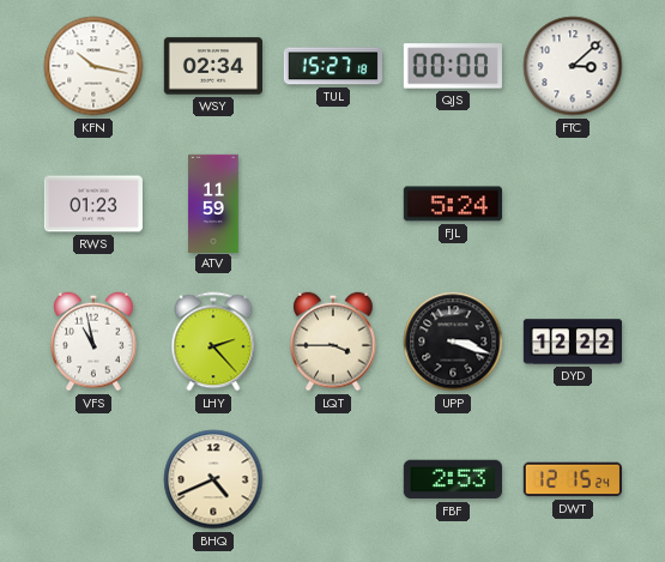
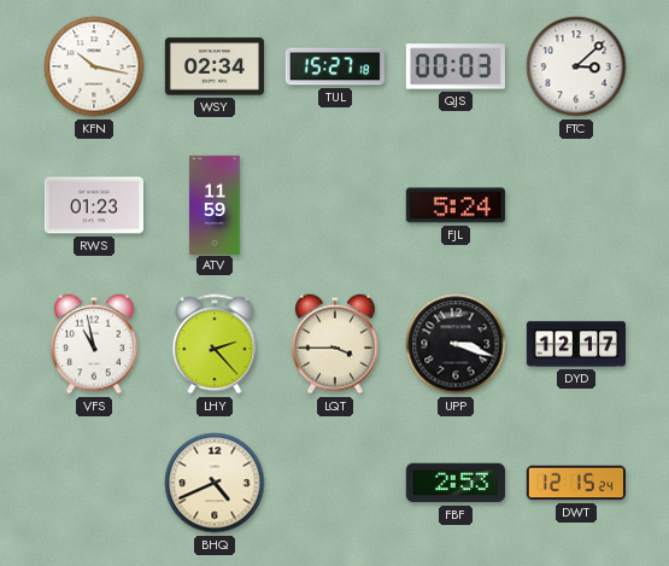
QJS: 00:00 -> 00:03
DYD: 12:22 -> 12:17
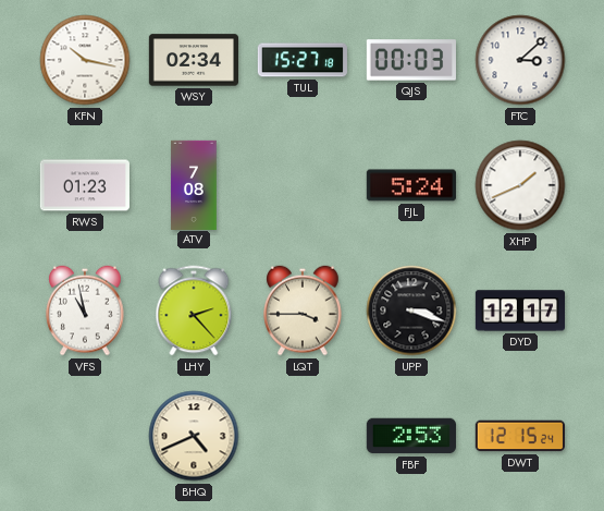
ATV: 11:59 -> 7:08
XHP: none -> 1:41
